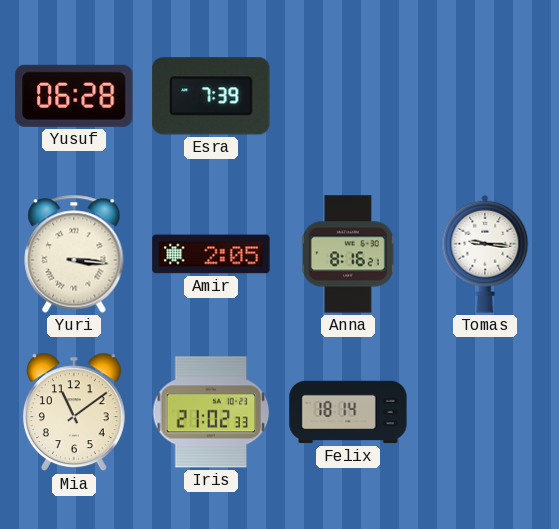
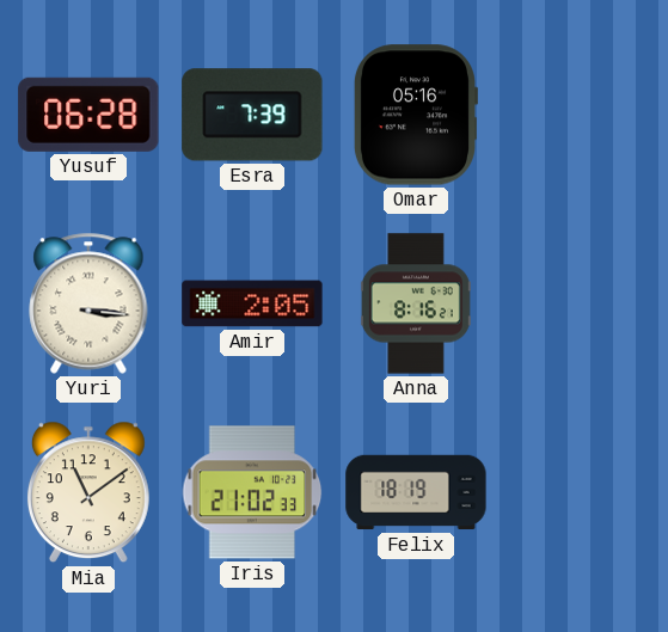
Omar: none -> 05:16
Tomas: 9:16 -> none
Felix: 18:14 -> 18:19
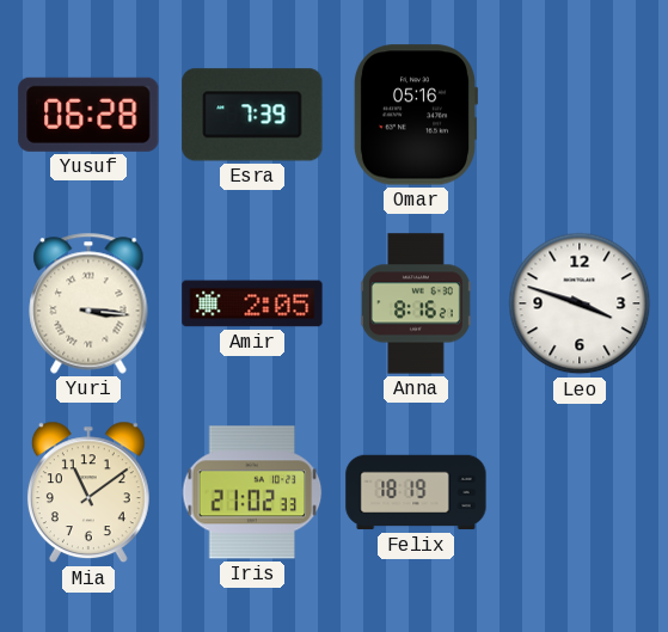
Leo: none -> 3:48
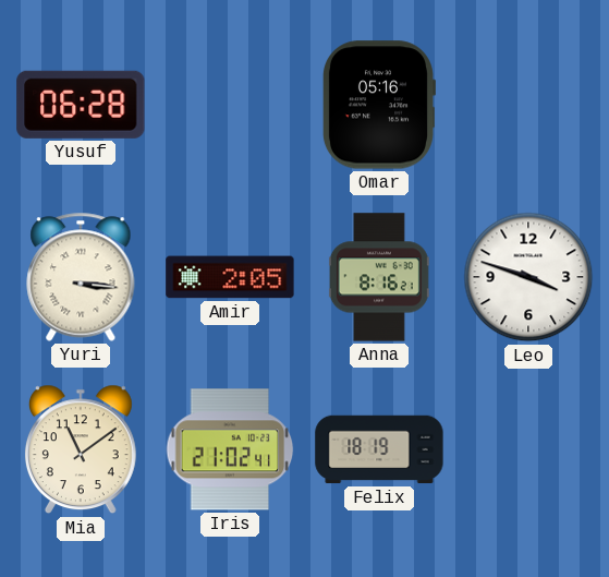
Esra: 7:39 -> none
Iris: 21:02:33 -> 21:02:41
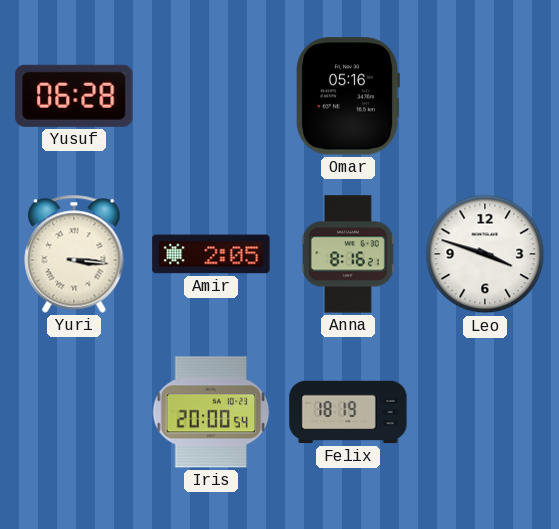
Mia: 11:09 -> none
Iris: 21:02 -> 20:00
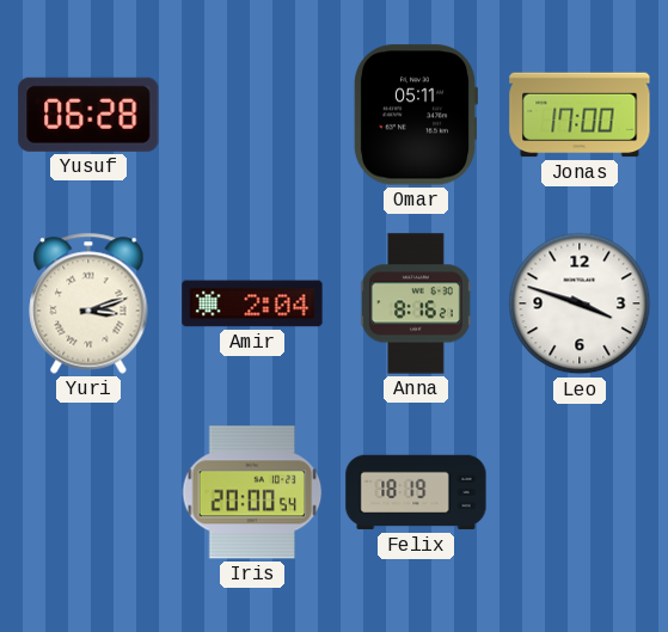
Omar: 05:16 -> 05:11
Jonas: none -> 17:00
Yuri: 3:16 -> 3:12
Amir: 2:05 -> 2:04
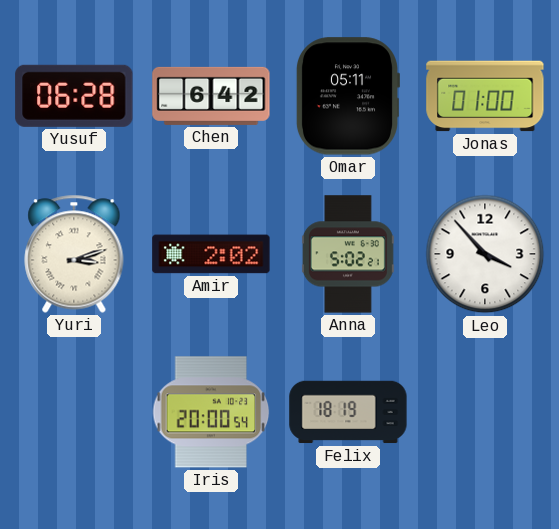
Chen: none -> 6:42
Jonas: 17:00 -> 01:00
Amir: 2:04 -> 2:02
Anna: 8:16 -> 5:02
Leo: 3:48 -> 3:53
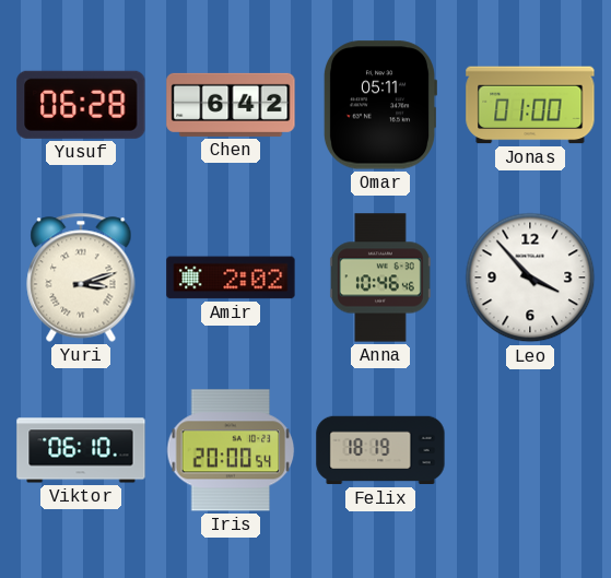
Anna: 5:02 -> 10:46
Viktor: none -> 06:10
